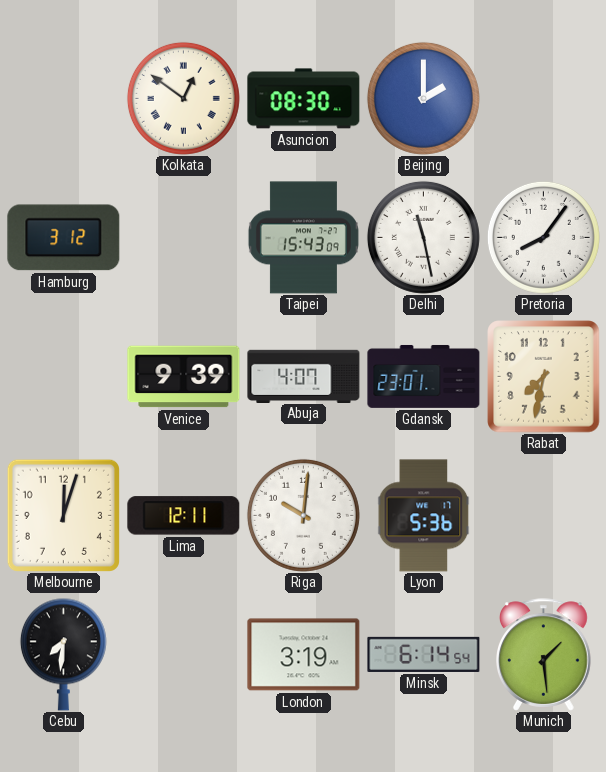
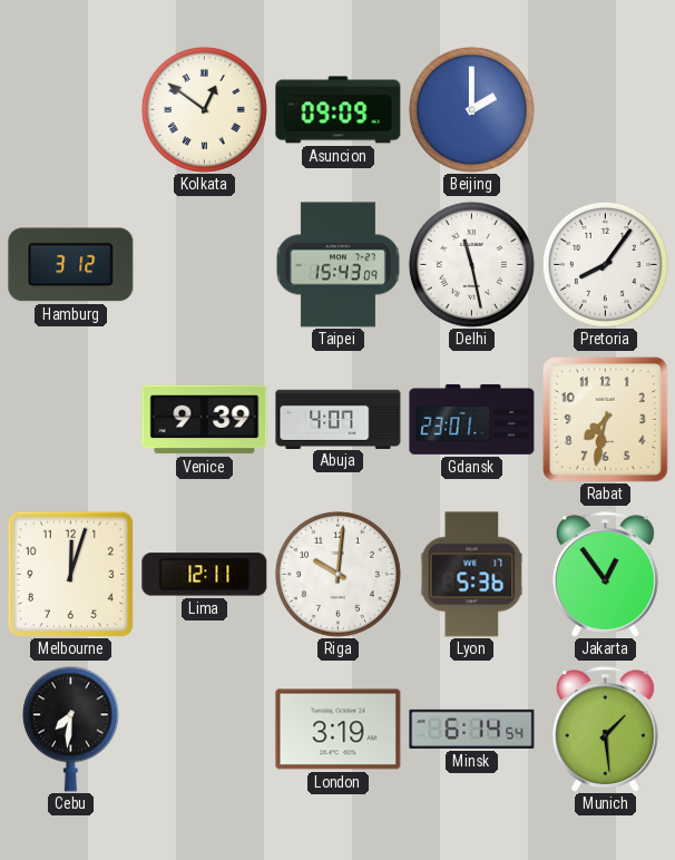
Asuncion: 08:30 -> 09:09
Jakarta: none -> 12:54
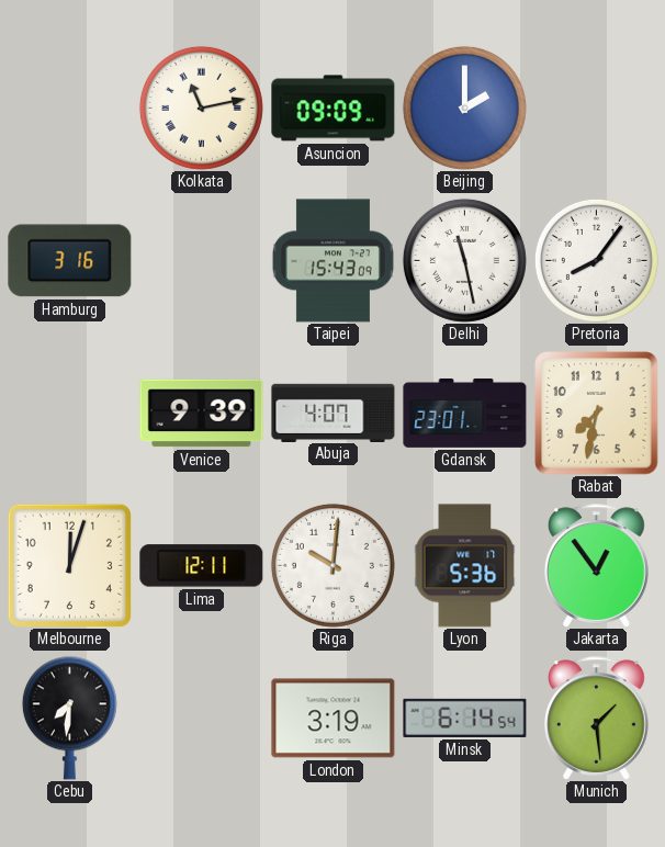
Kolkata: 12:51 -> 11:13
Hamburg: 3:12 -> 3:16
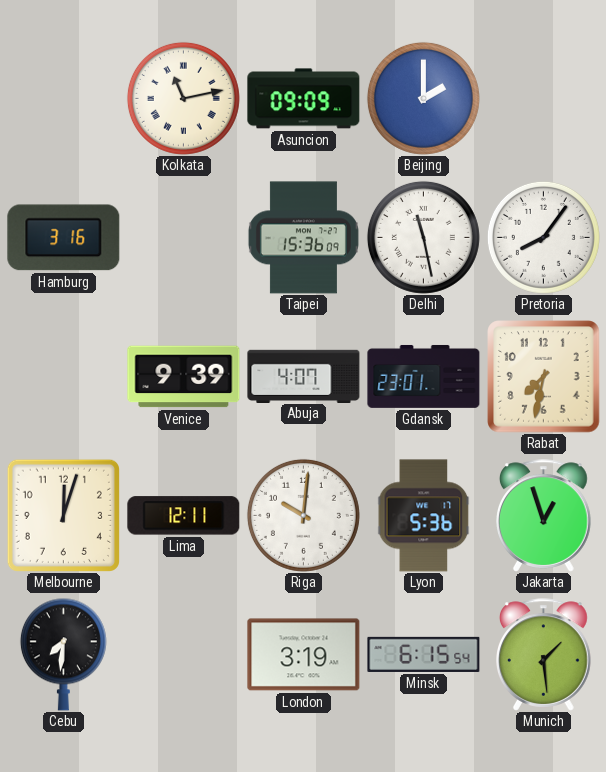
Taipei: 15:43 -> 15:36
Jakarta: 12:54 -> 12:57
Minsk: 6:14 -> 6:15
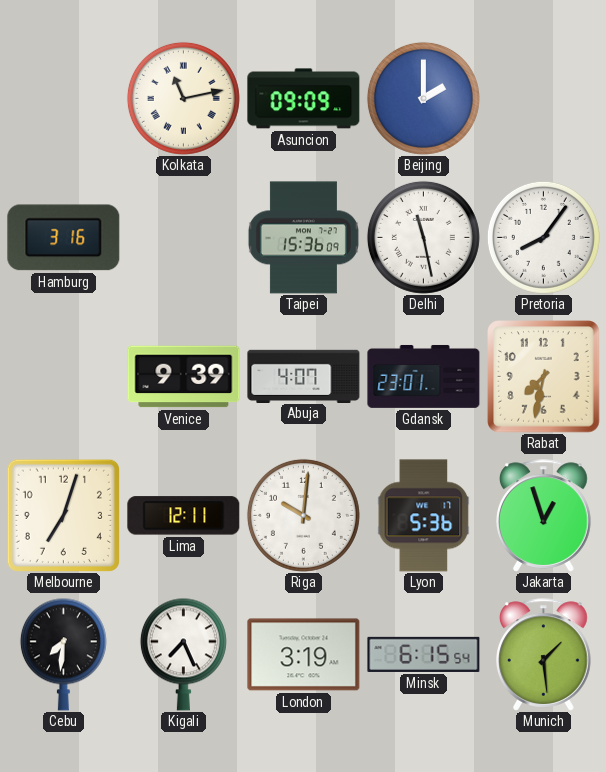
Melbourne: 12:03 -> 7:03
Kigali: none -> 7:26
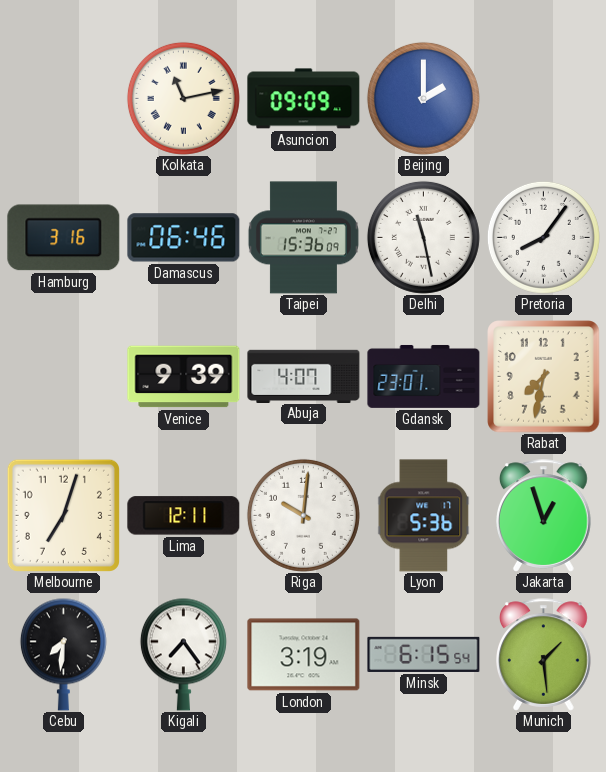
Damascus: none -> 06:46
Kigali: 7:26 -> 7:24
